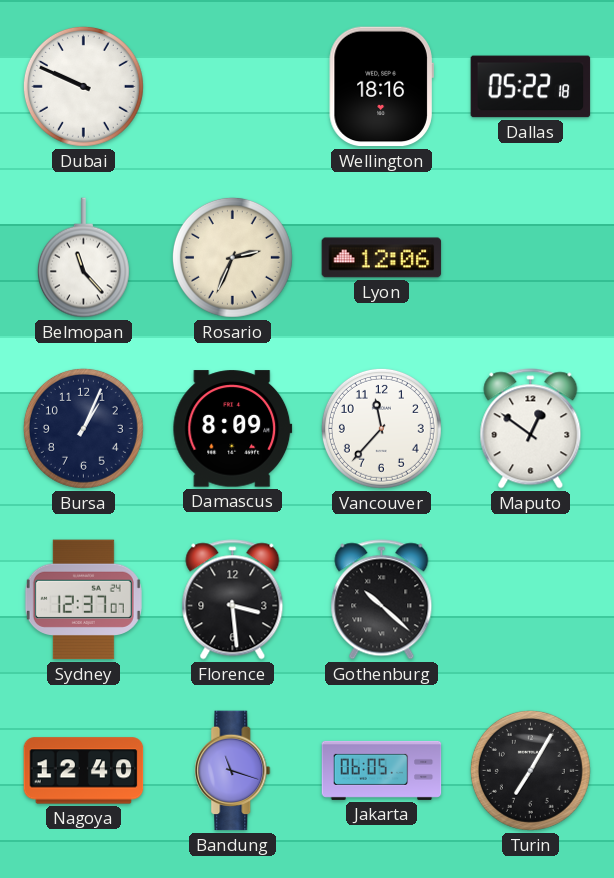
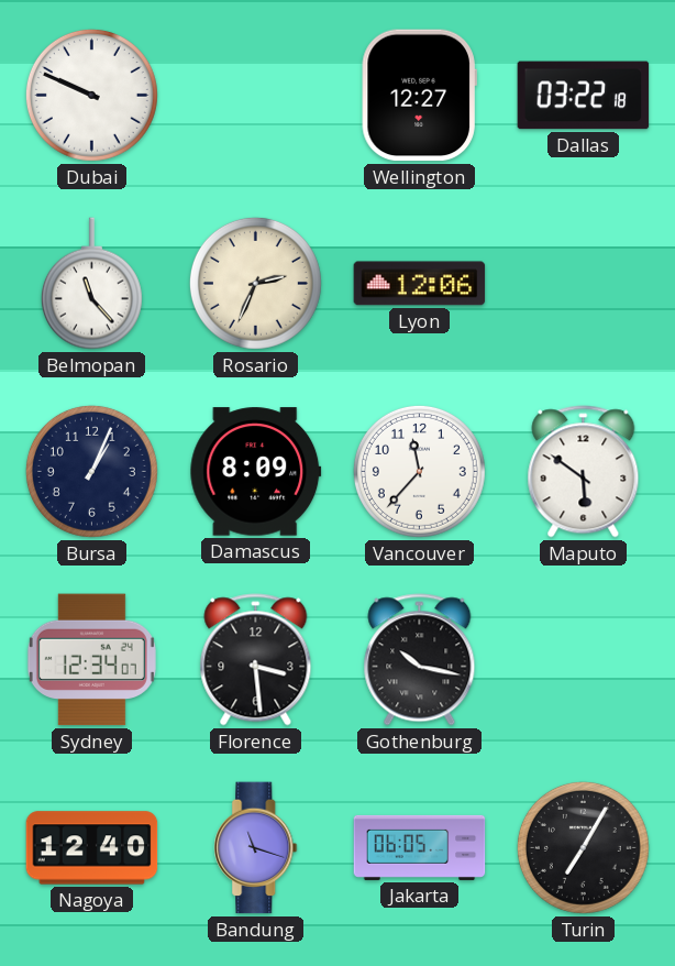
Wellington: 18:16 -> 12:27
Dallas: 05:22 -> 03:22
Maputo: 12:51 -> 5:51
Sydney: 12:37 -> 12:34
Gothenburg: 10:22 -> 10:17
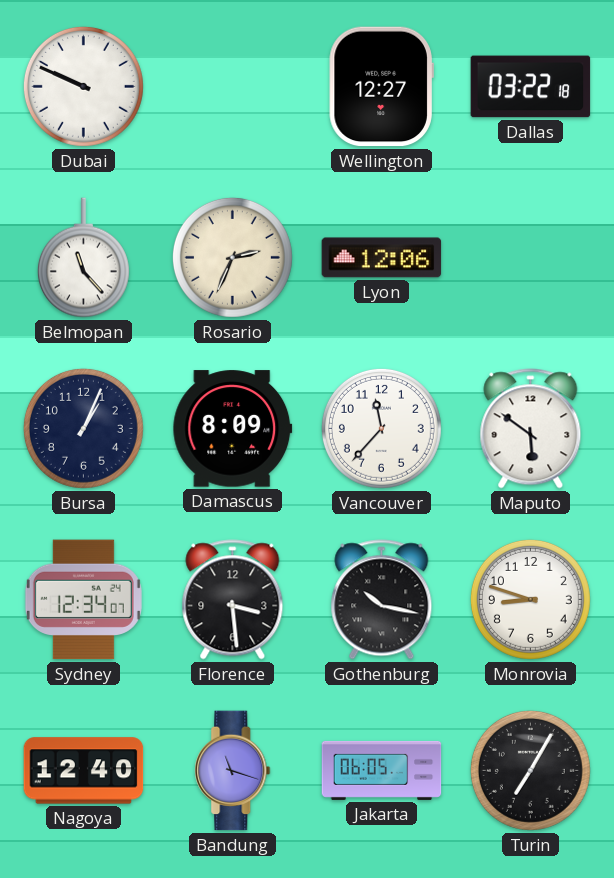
Monrovia: none -> 8:48
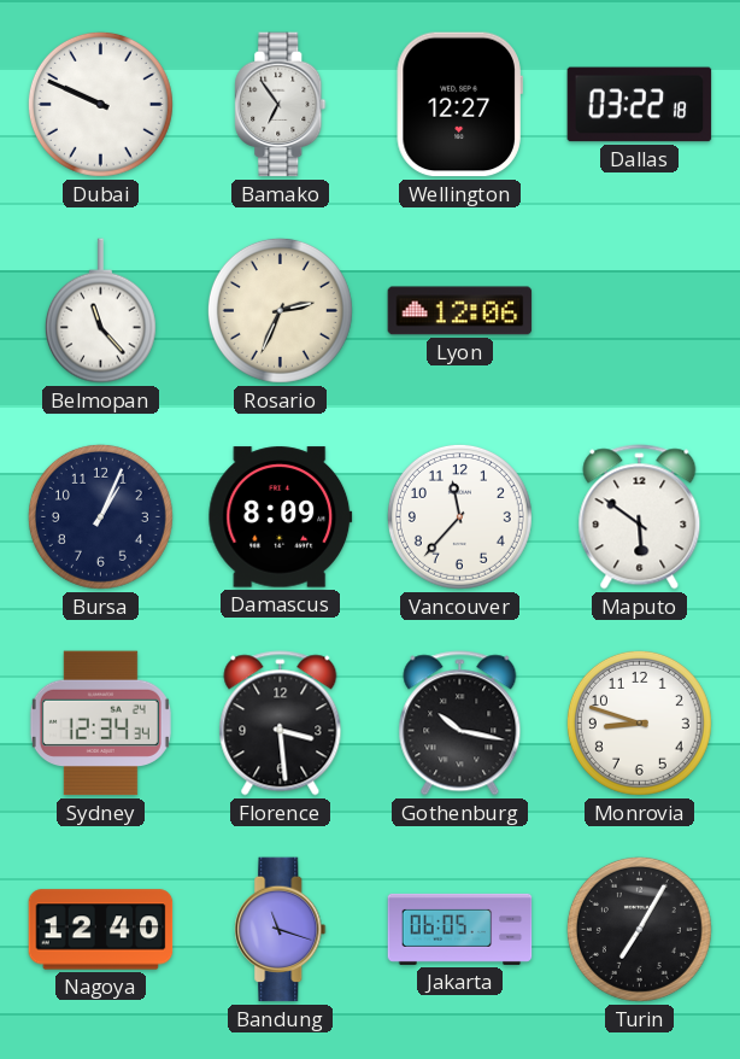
Bamako: none -> 6:54
Sydney: 12:34:07 -> 12:34:34
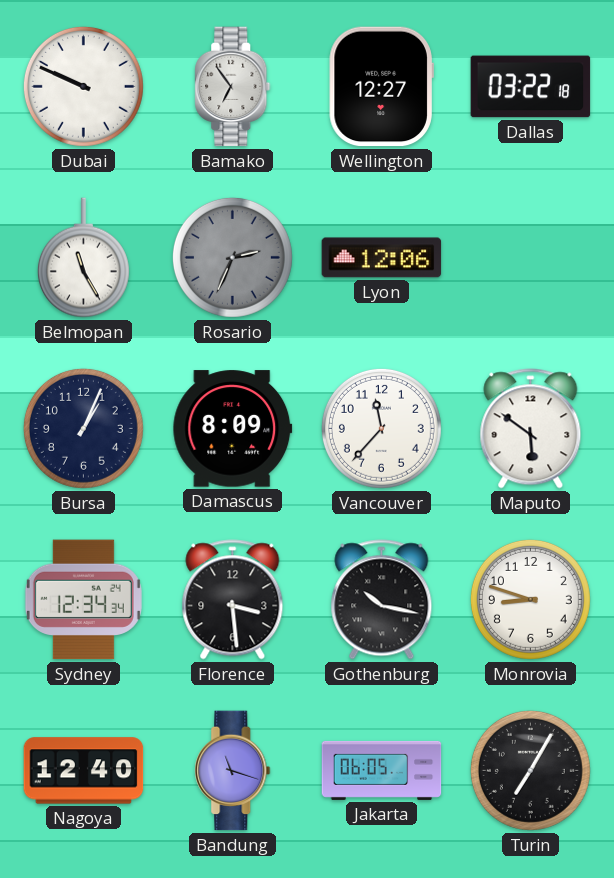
Belmopan: 11:23 -> 11:25
Rosario dial: cream -> grey
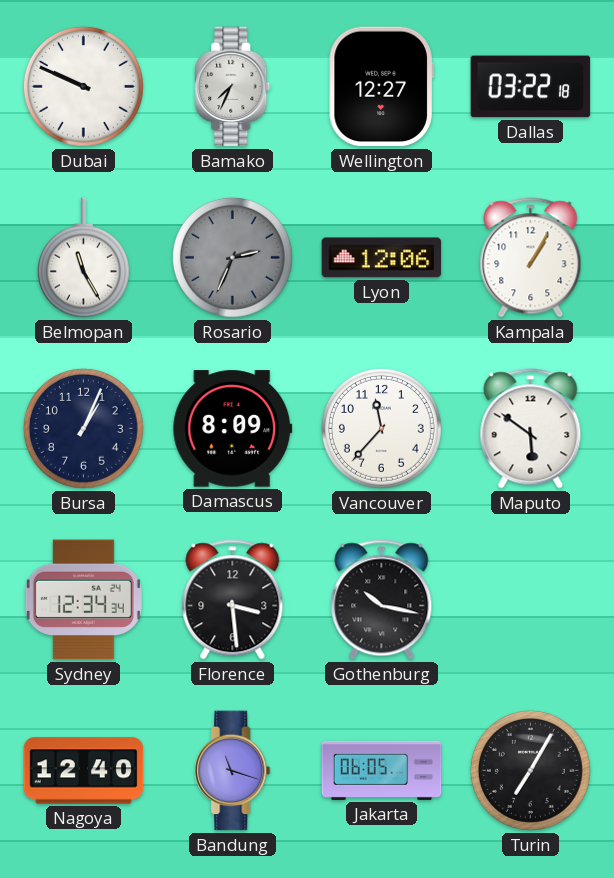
Bamako: 6:54 -> 7:34
Kampala: none -> 1:05
Monrovia: 8:48 -> none
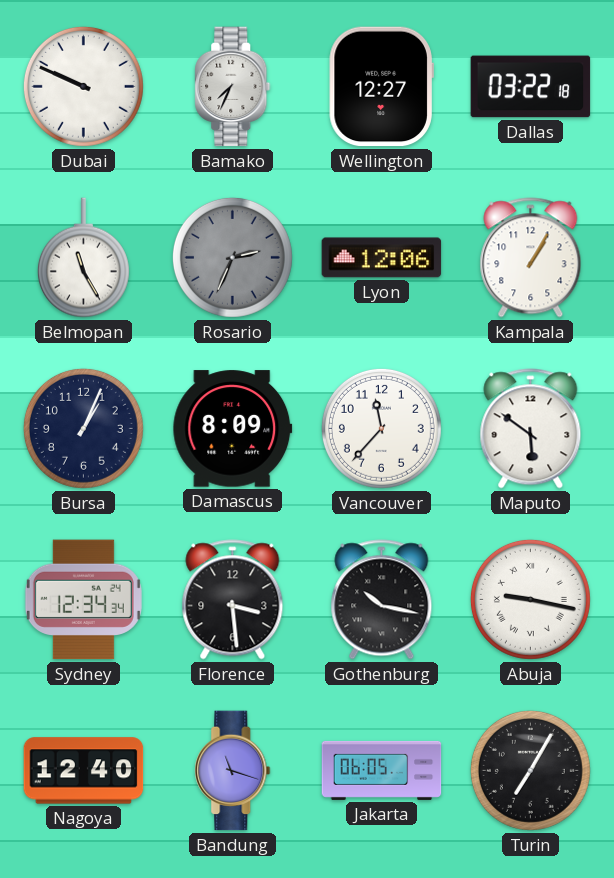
Abuja: none -> 9:17
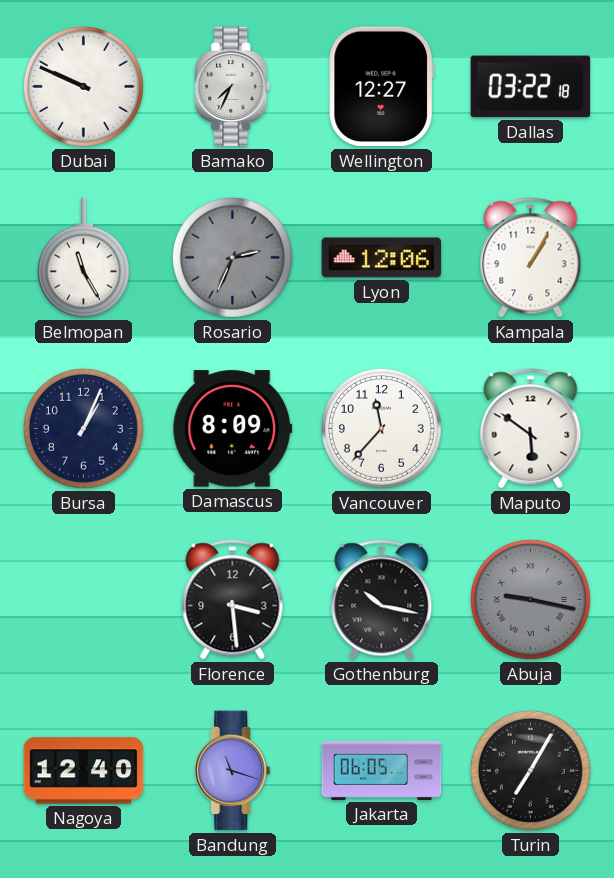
Sydney: 12:34 -> none
Abuja dial: white -> grey
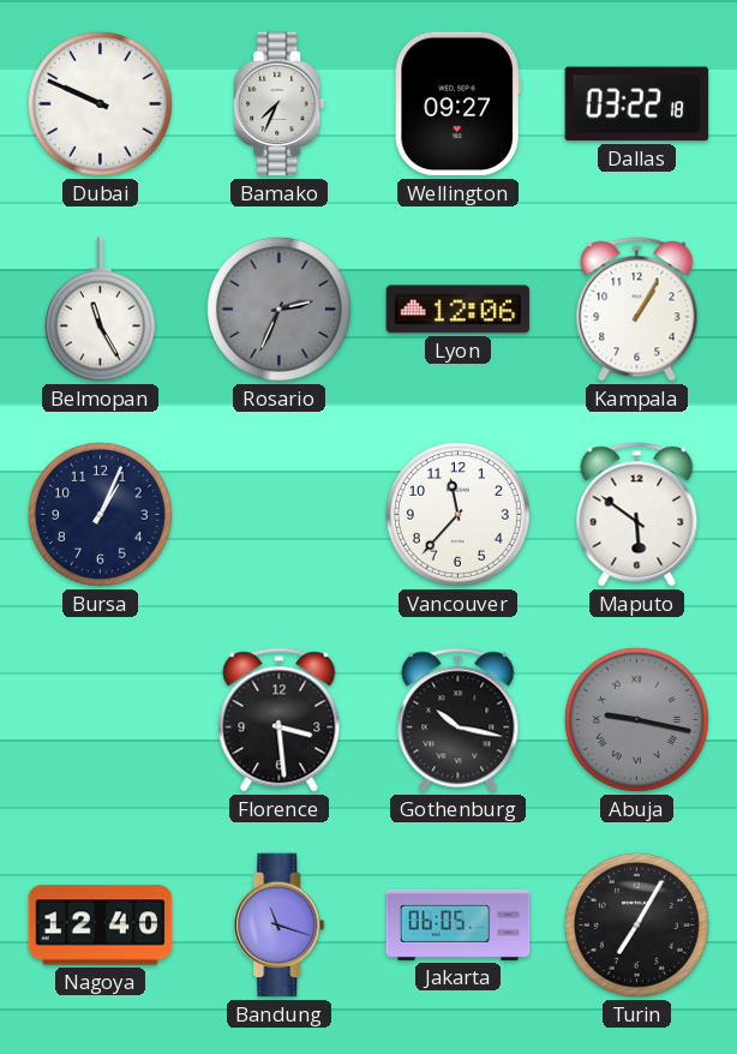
Wellington: 12:27 -> 09:27
Damascus: 8:09 -> none
